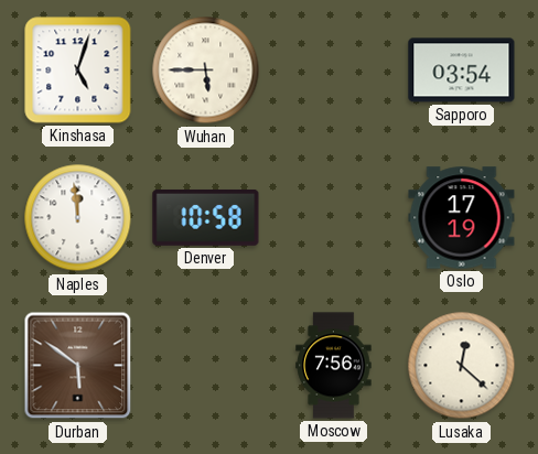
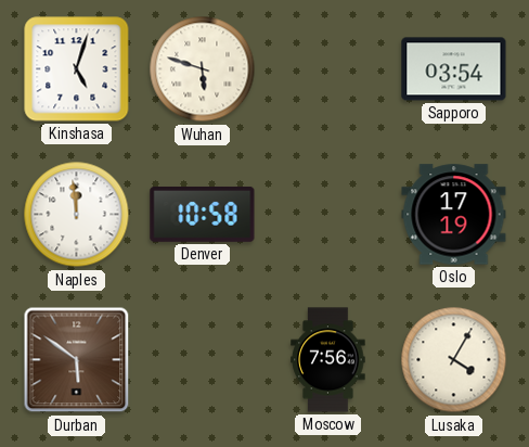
Wuhan: 5:45 -> 5:48
Lusaka: 12:22 -> 4:05
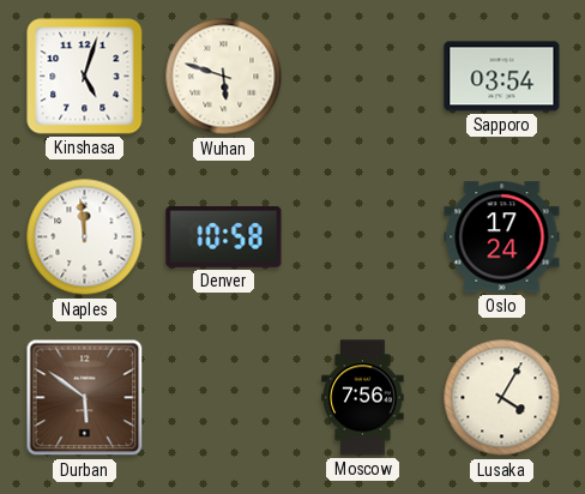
Oslo: 17:19 -> 17:24
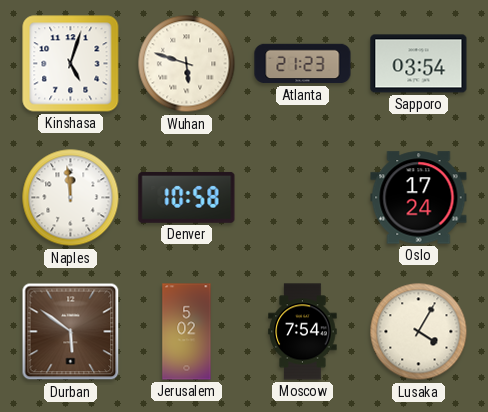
Atlanta: none -> 21:23
Jerusalem: none -> 5:02
Moscow: 7:56 -> 7:54
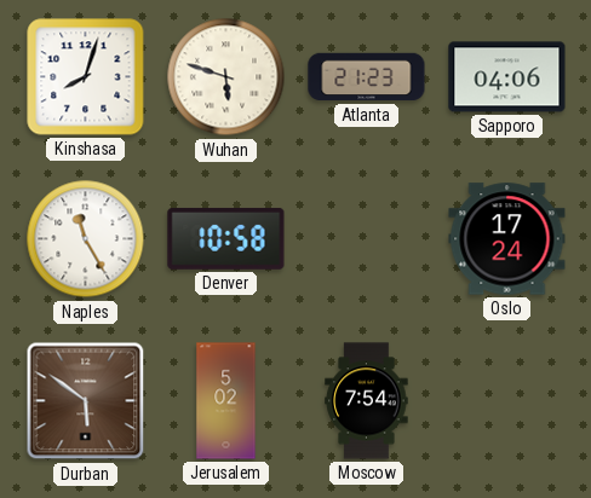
Kinshasa: 5:03 -> 8:03
Sapporo: 03:54 -> 04:06
Naples: 11:59 -> 11:25
Lusaka: 4:05 -> none
